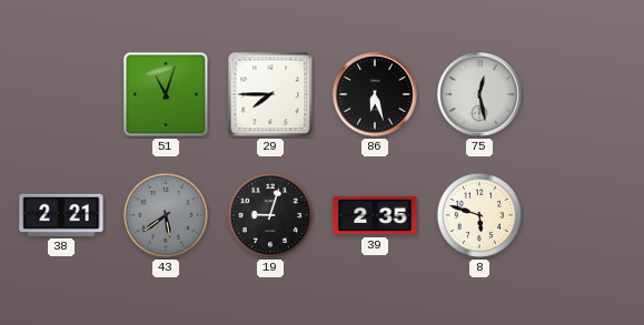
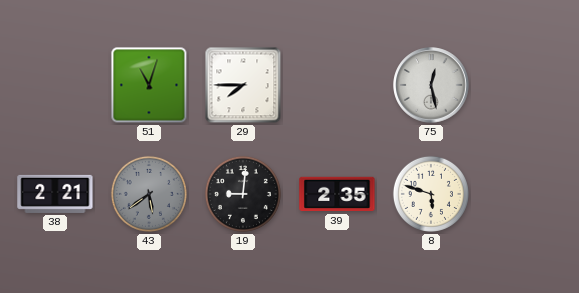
86: 6:27 -> none
19: 9:03 -> 9:01
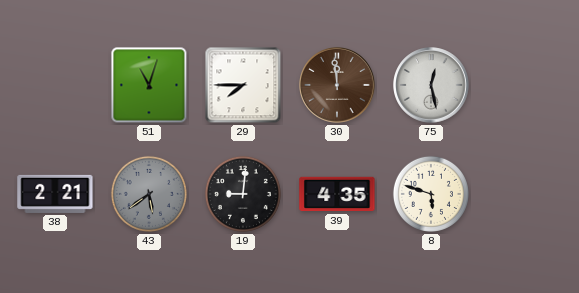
30: none -> 11:59
39: 2:35 -> 4:35
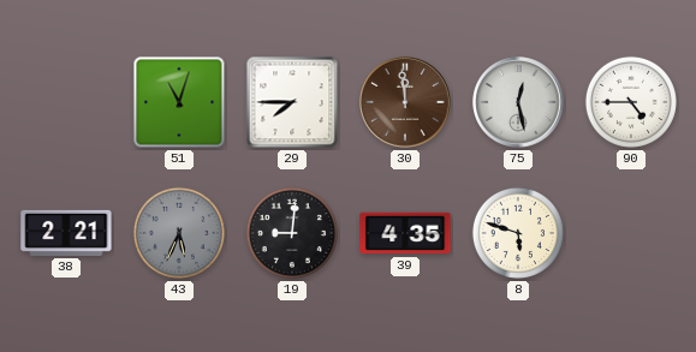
90: none -> 4:45
43: 5:39 -> 5:34
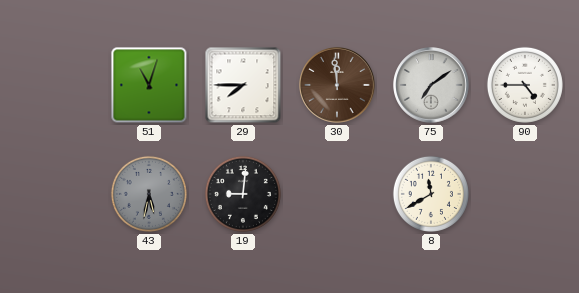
75: 12:28 -> 7:09
38: 2:21 -> none
43: 5:34 -> 5:32
39: 4:35 -> none
8: 5:48 -> 11:40
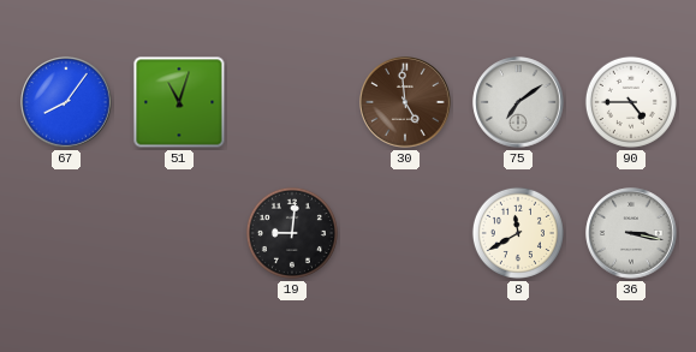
67: none -> 8:06
29: 7:45 -> none
30: 11:59 -> 4:59
43: 5:32 -> none
36: none -> 3:17
